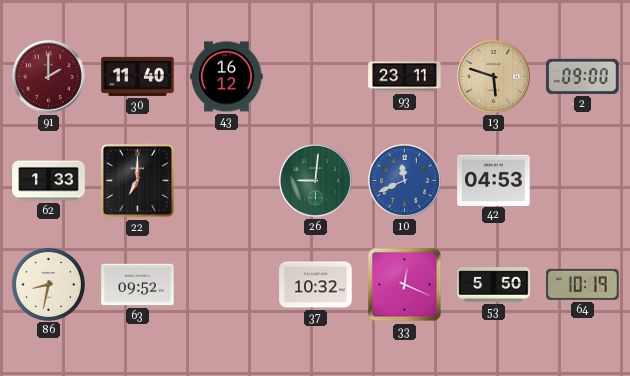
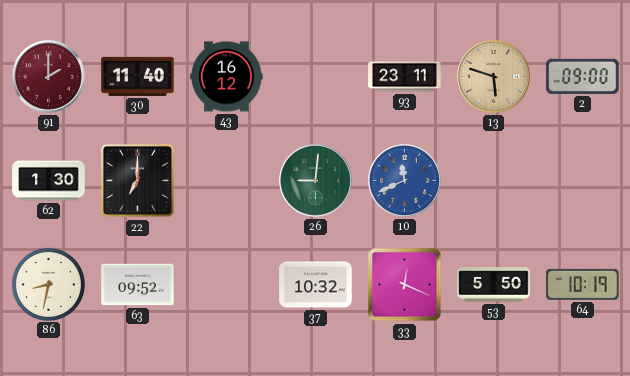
62: 1:33 -> 1:30
42: 04:53 -> none
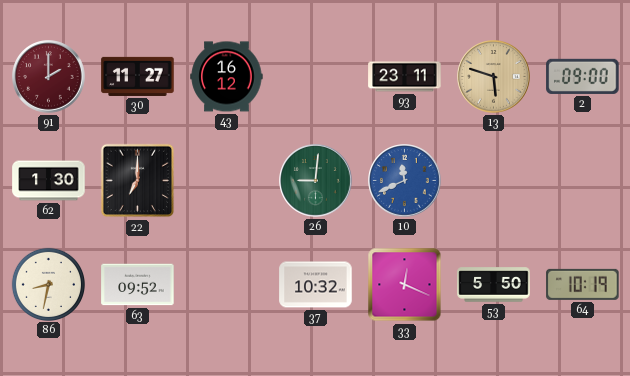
30: 11:40 -> 11:27
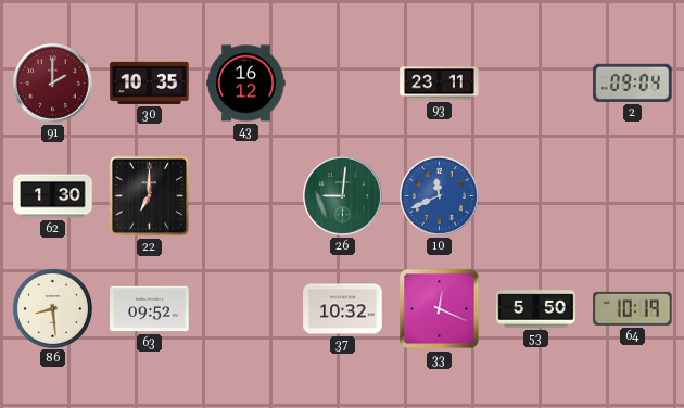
30: 11:27 -> 10:35
13: 5:48 -> none
2: 09:00 -> 09:04
86: 8:32 -> 8:29
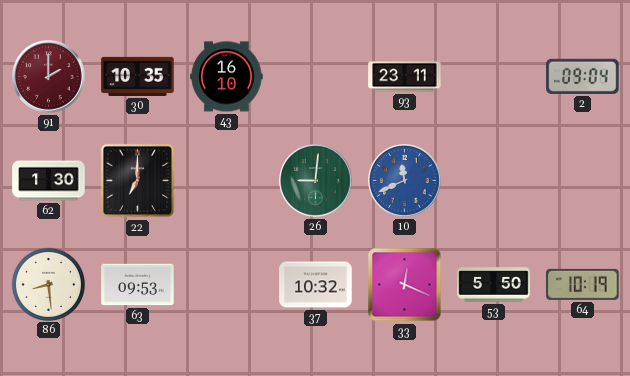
43: 16:12 -> 16:10
63: 09:52 -> 09:53
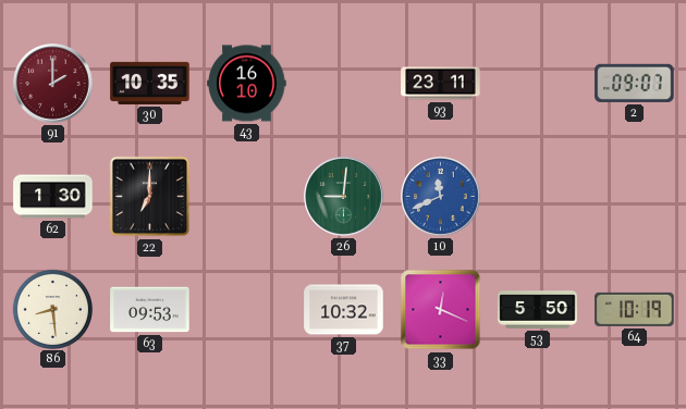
2: 09:04 -> 09:07
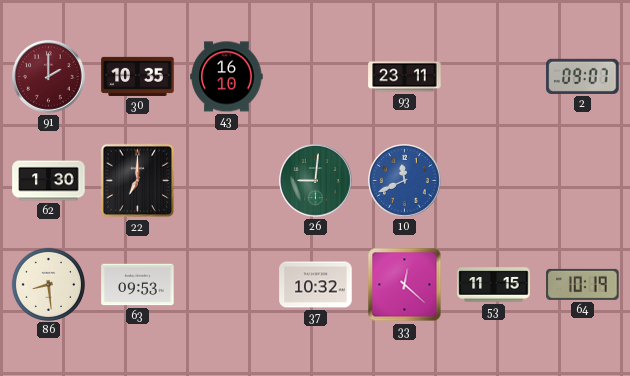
33: 12:19 -> 12:22
53: 5:50 -> 11:15
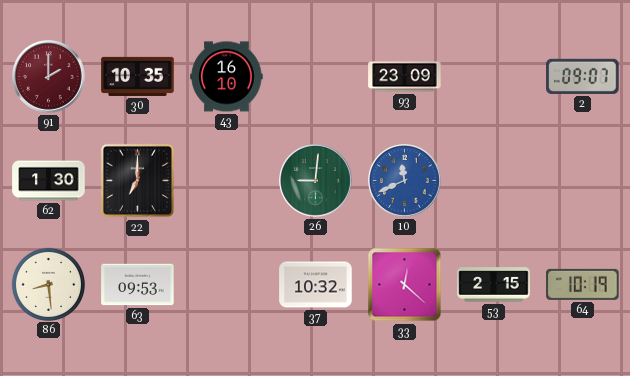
93: 23:11 -> 23:09
53: 11:15 -> 2:15
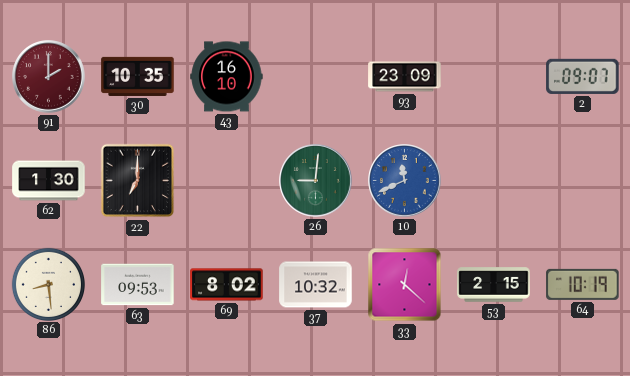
69: none -> 8:02
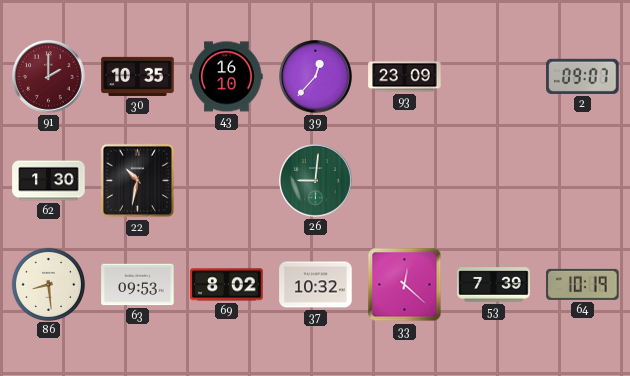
39: none -> 12:37
22: 7:00 -> 10:32
10: 11:41 -> none
53: 2:15 -> 7:39
